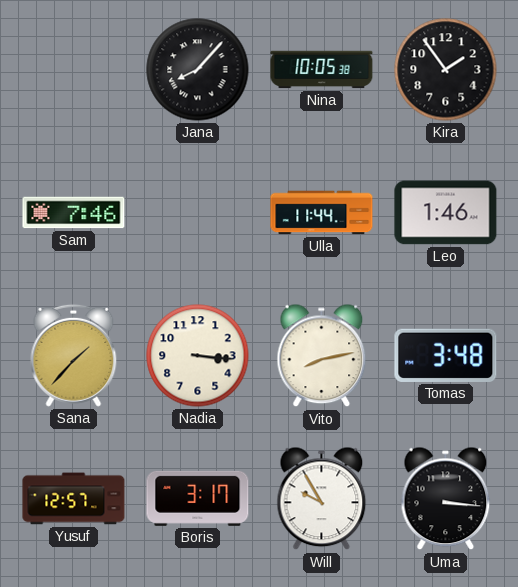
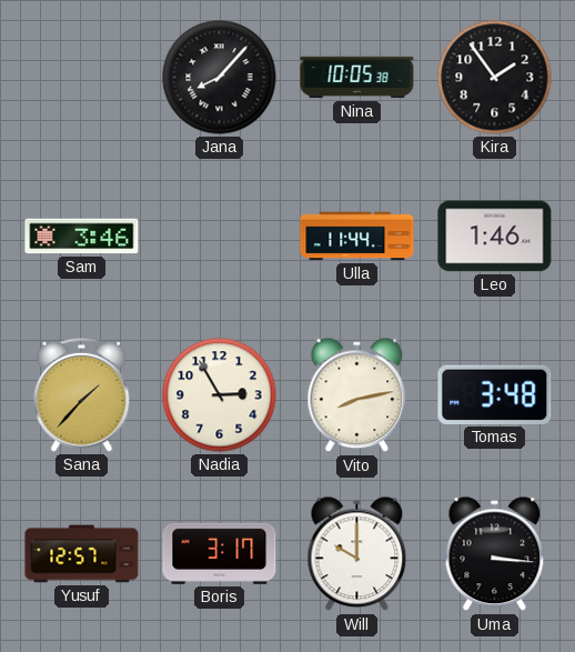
Sam: 7:46 -> 3:46
Nadia: 3:16 -> 2:55
Will: 9:55 -> 10:00
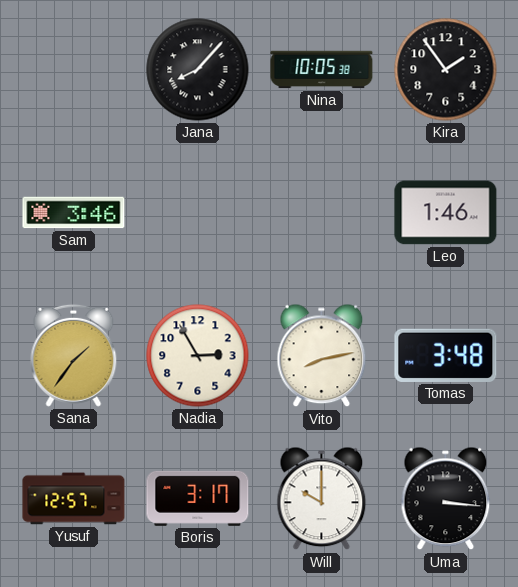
Ulla: 11:44 -> none
Sana: 1:37 -> 1:36
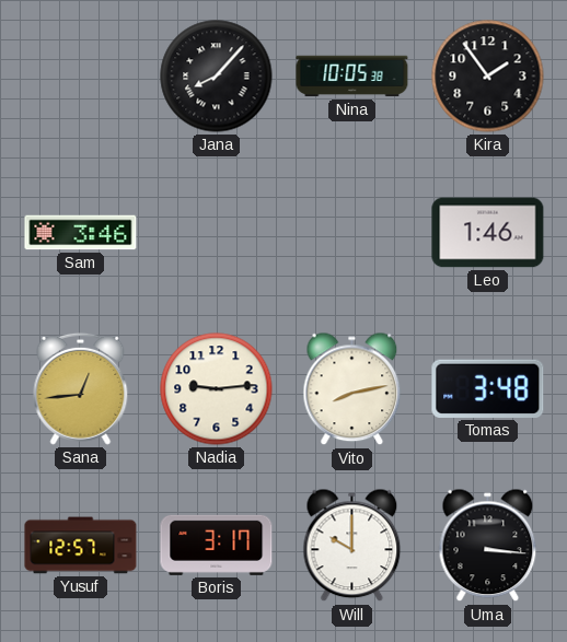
Sana: 1:36 -> 12:44
Nadia: 2:55 -> 9:14
